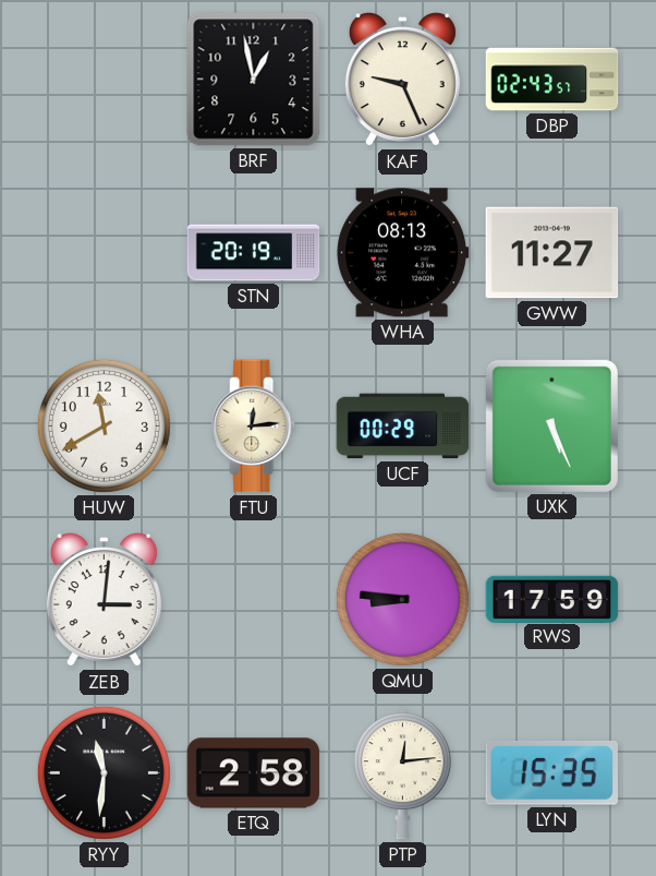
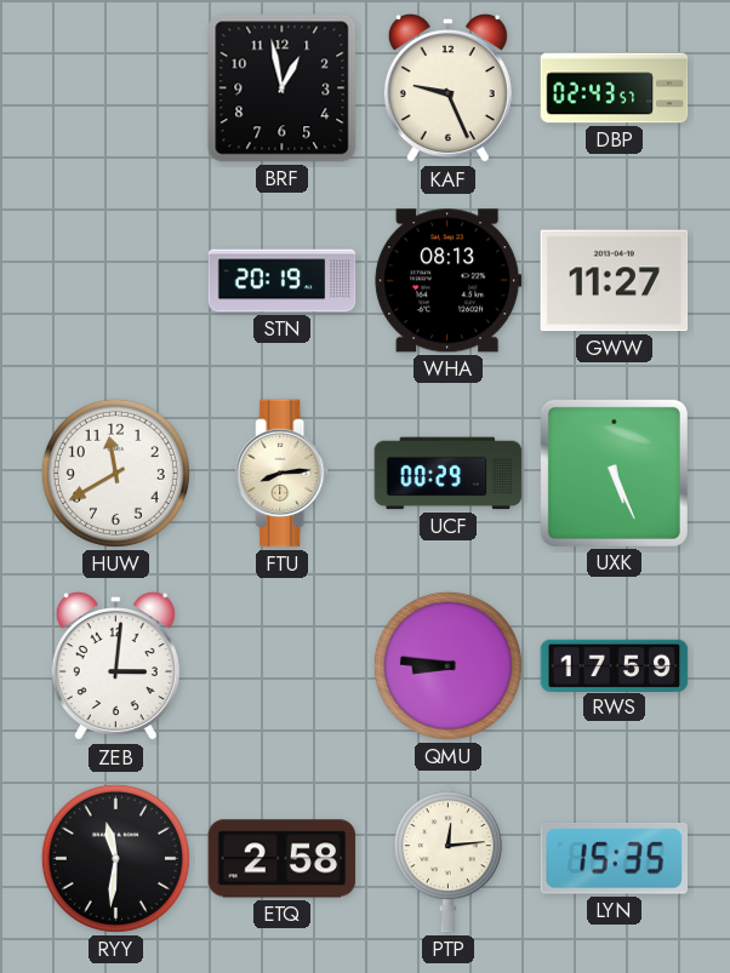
FTU: 12:14 -> 8:14
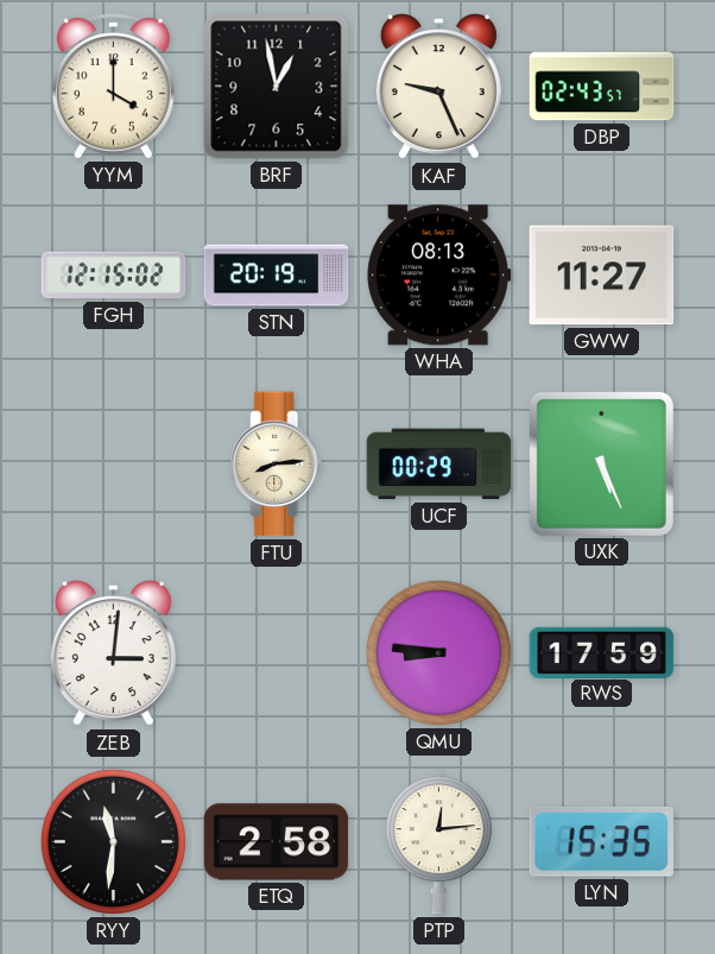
YYM: none -> 4:00
FGH: none -> 12:15
HUW: 11:40 -> none
